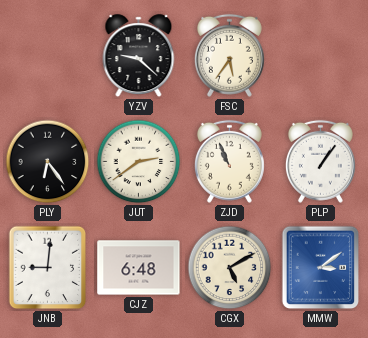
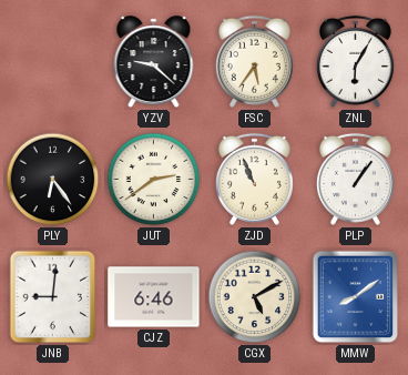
ZNL: none -> 6:05
CJZ: 6:48 -> 6:46
MMW: 3:09 -> 8:09
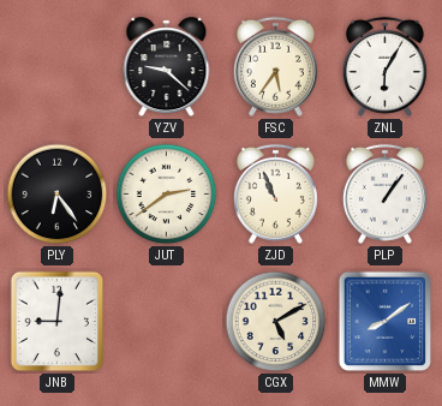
CJZ: 6:46 -> none
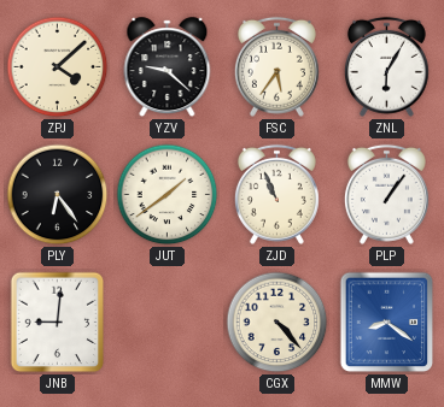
ZPJ: none -> 4:08
JUT: 2:39 -> 1:39
CGX: 5:10 -> 4:23
MMW: 8:09 -> 8:21
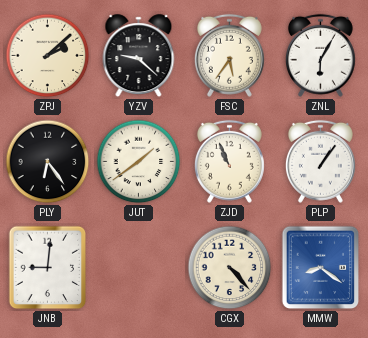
ZPJ: 4:08 -> 2:08
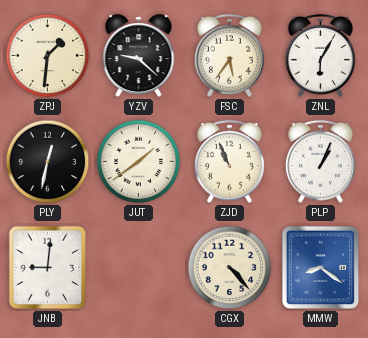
ZPJ: 2:08 -> 1:31
PLY: 6:24 -> 12:32
PLP: 1:06 -> 1:04
